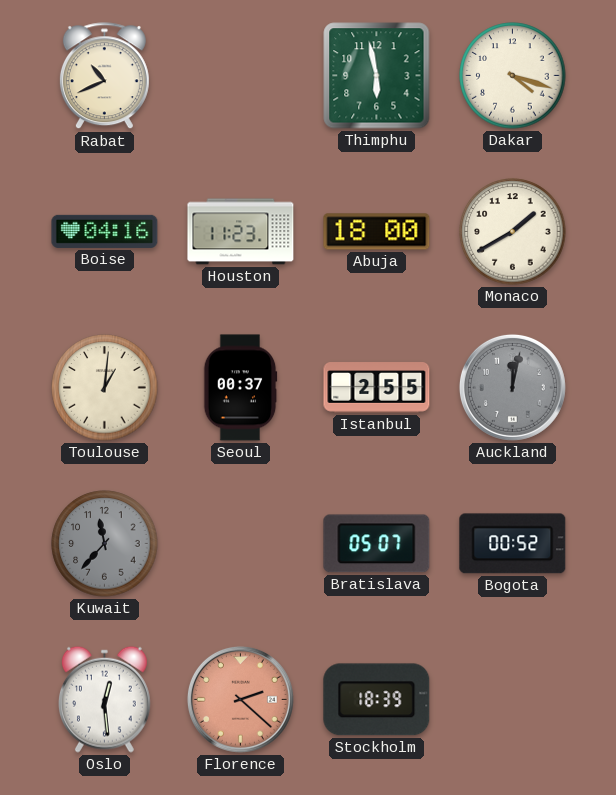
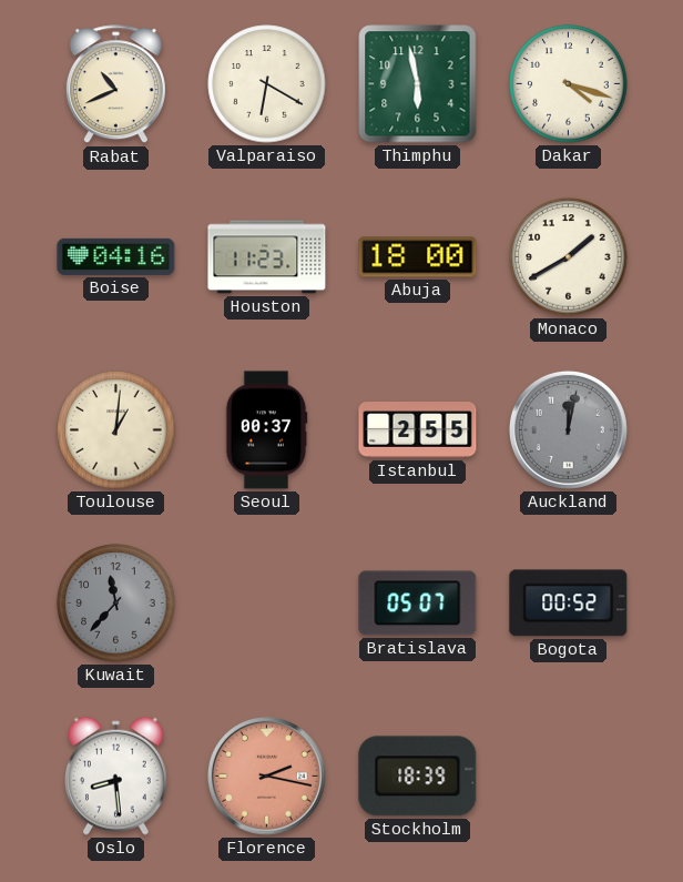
Valparaiso: none -> 6:20
Oslo: 12:29 -> 8:29
Florence: 2:22 -> 2:17
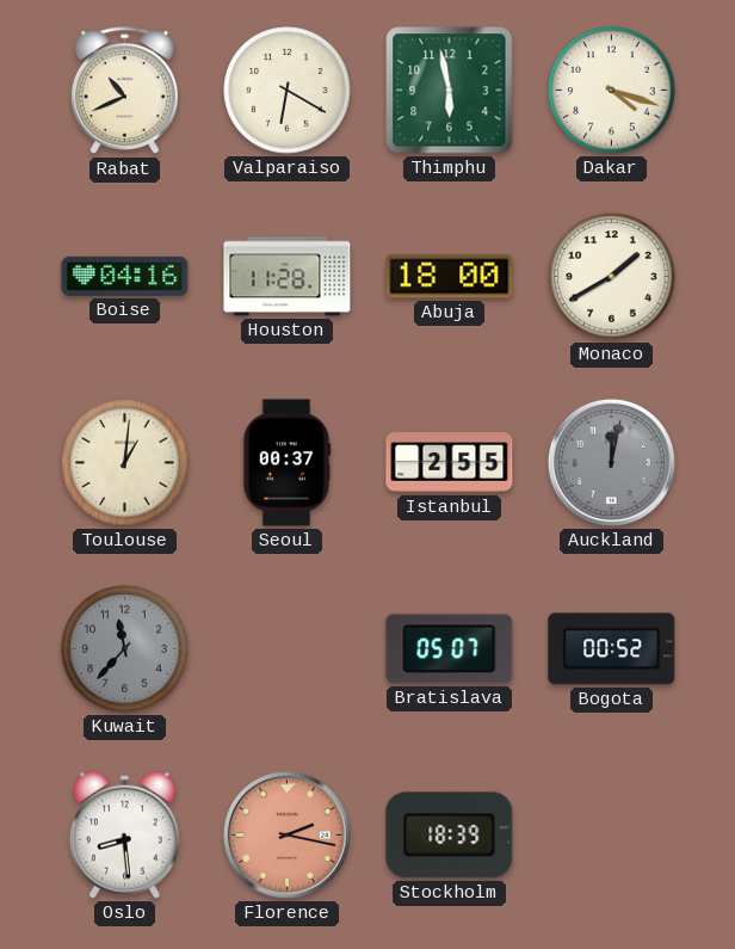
Houston: 11:23 -> 11:28
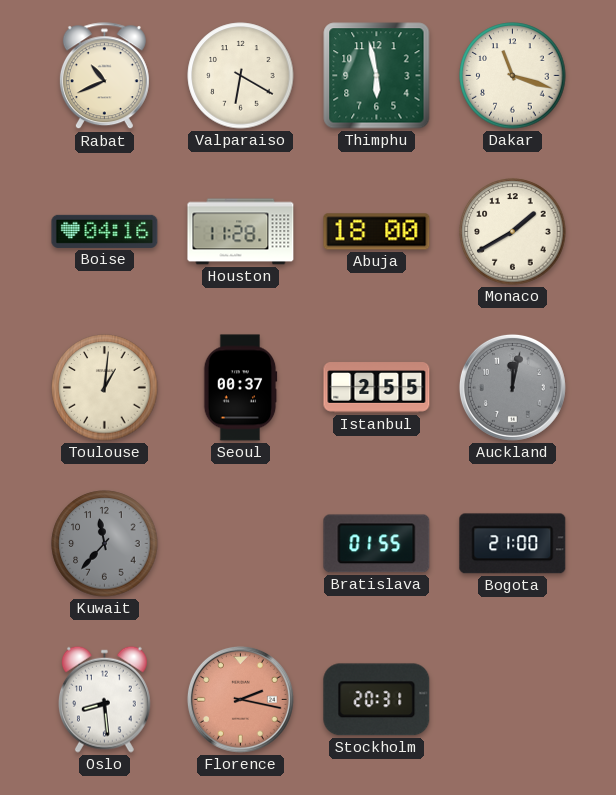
Dakar: 4:18 -> 11:18
Bratislava: 05:07 -> 01:55
Bogota: 00:52 -> 21:00
Stockholm: 18:39 -> 20:31
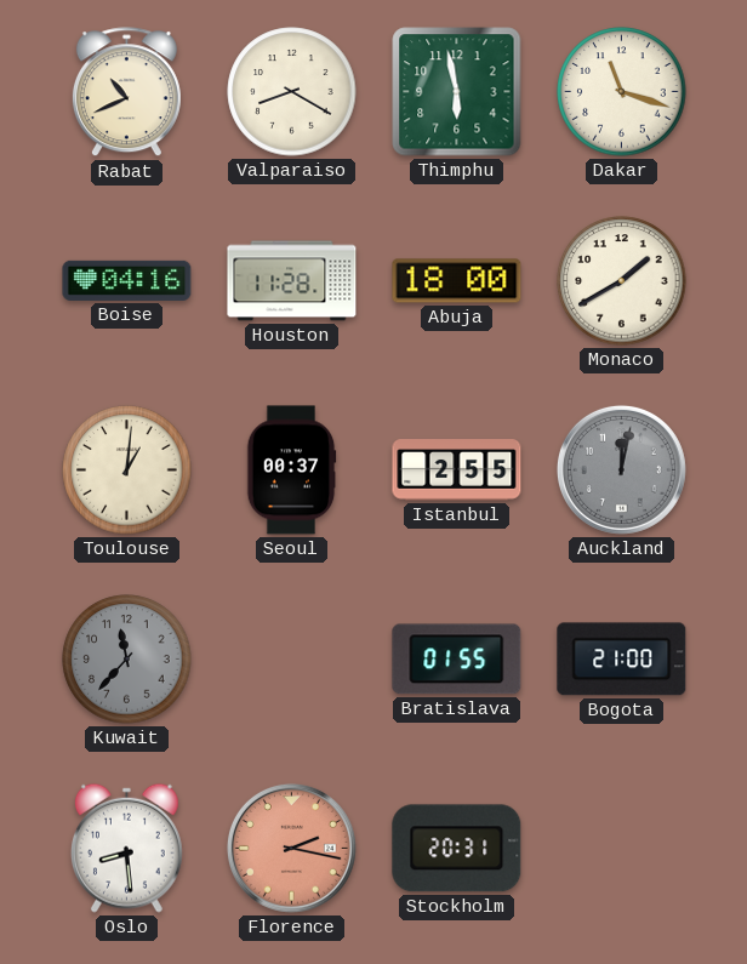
Valparaiso: 6:20 -> 8:20
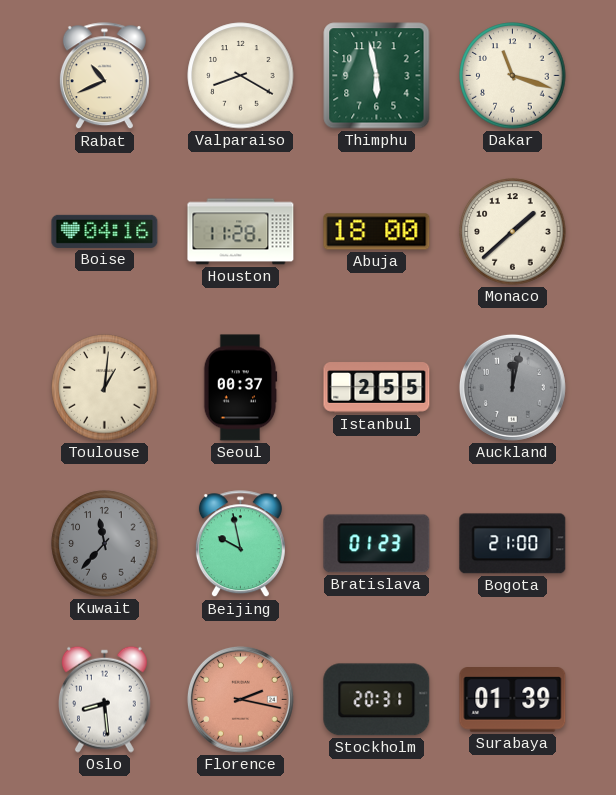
Monaco: 1:40 -> 1:38
Beijing: none -> 9:58
Bratislava: 01:55 -> 01:23
Surabaya: none -> 01:39
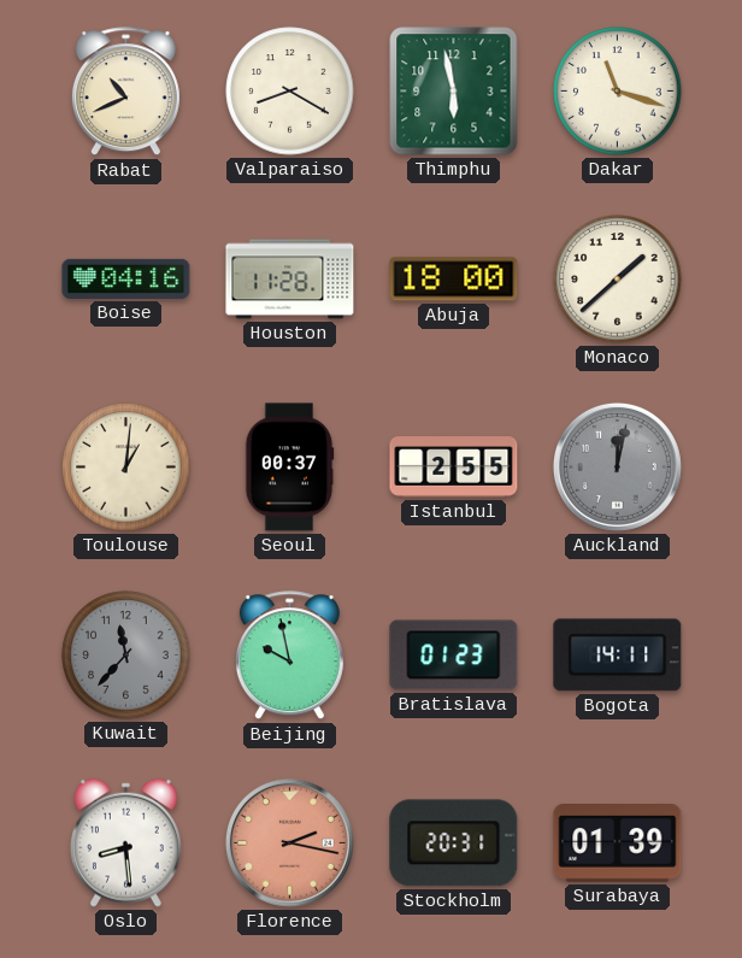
Bogota: 21:00 -> 14:11
